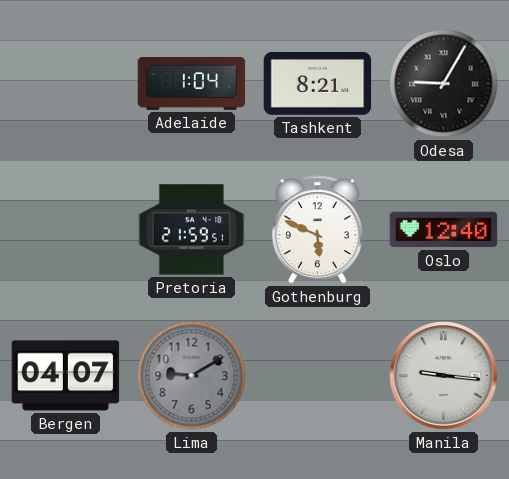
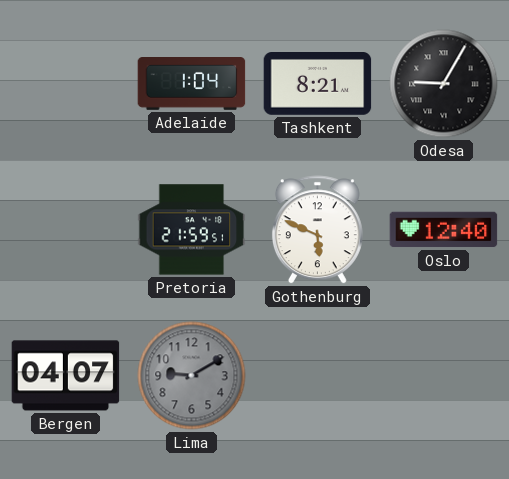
Manila: 9:16 -> none
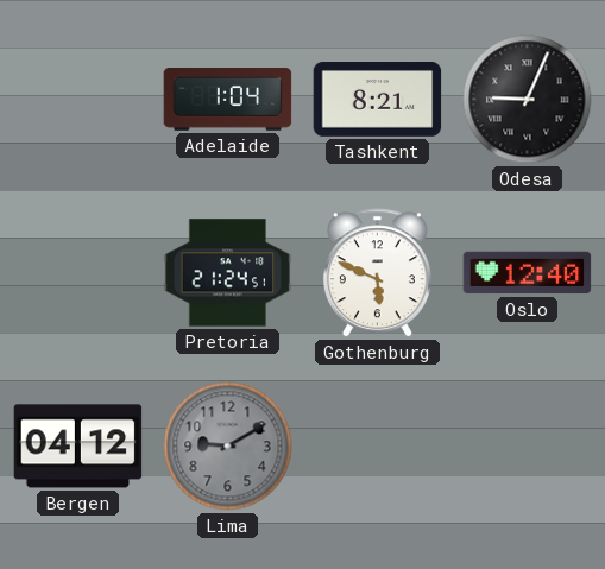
Odesa: 9:05 -> 9:04
Pretoria: 21:59 -> 21:24
Bergen: 04:07 -> 04:12
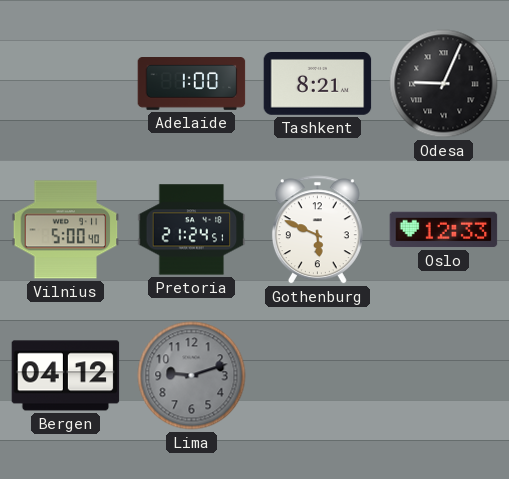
Adelaide: 1:04 -> 1:00
Vilnius: none -> 5:00
Oslo: 12:40 -> 12:33
Lima: 9:10 -> 9:12
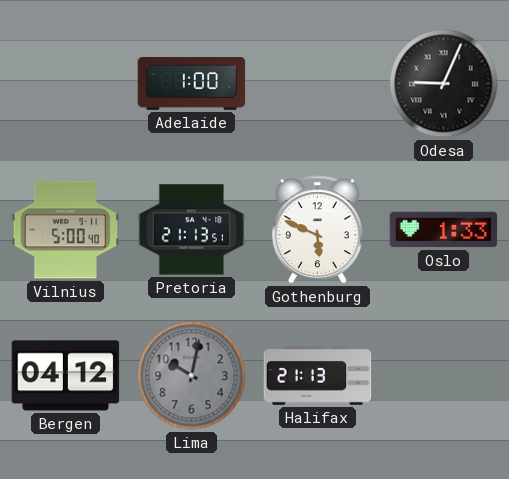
Tashkent: 8:21 -> none
Pretoria: 21:24 -> 21:13
Oslo: 12:33 -> 1:33
Lima: 9:12 -> 10:02
Halifax: none -> 21:13
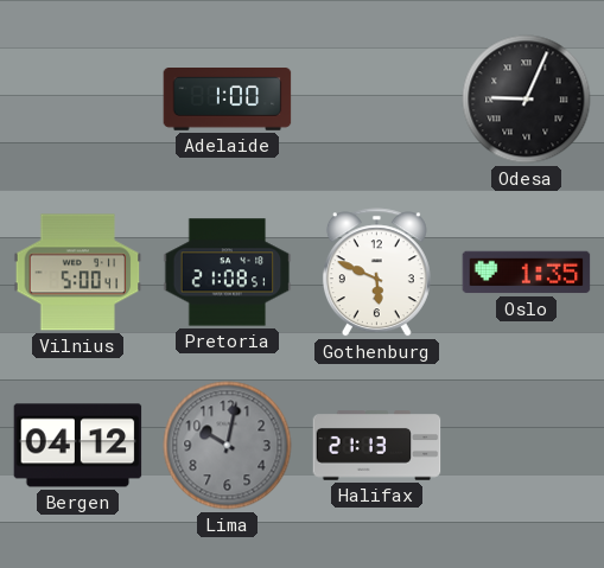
Vilnius: 5:00:40 -> 5:00:41
Pretoria: 21:13 -> 21:08
Oslo: 1:33 -> 1:35
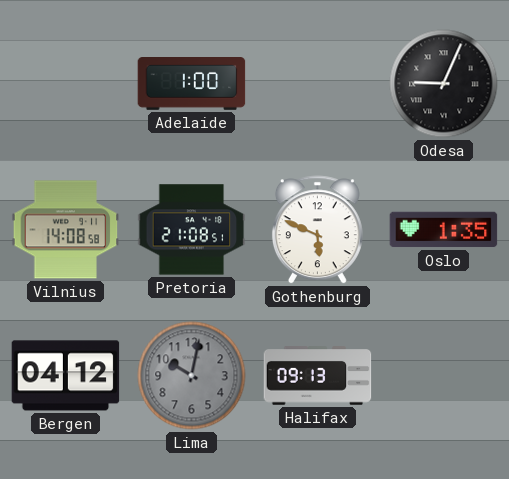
Vilnius: 5:00 -> 14:08
Halifax: 21:13 -> 09:13
